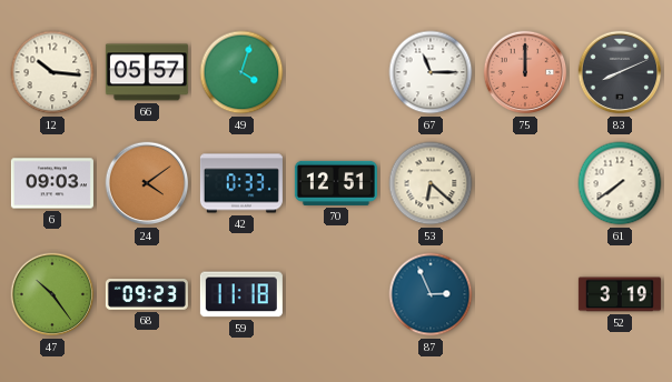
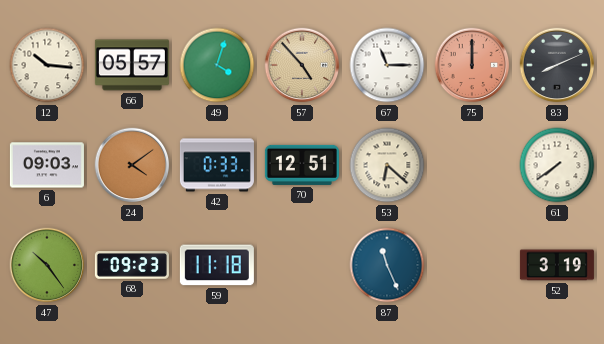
57: none -> 4:53
87: 2:56 -> 11:26
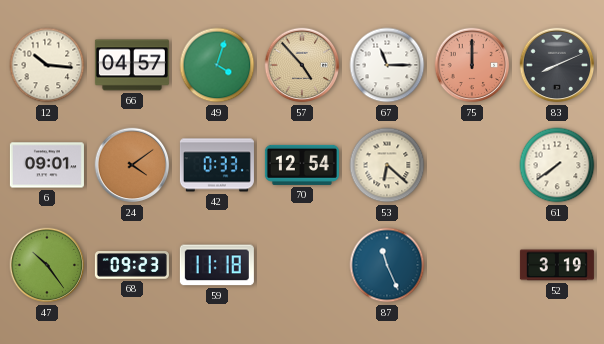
66: 05:57 -> 04:57
6: 09:03 -> 09:01
70: 12:51 -> 12:54
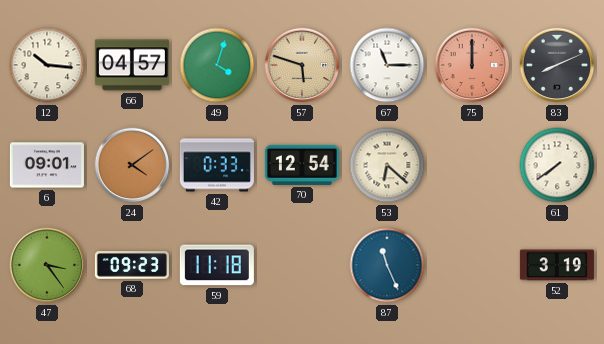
57: 4:53 -> 5:48
47: 10:24 -> 3:24
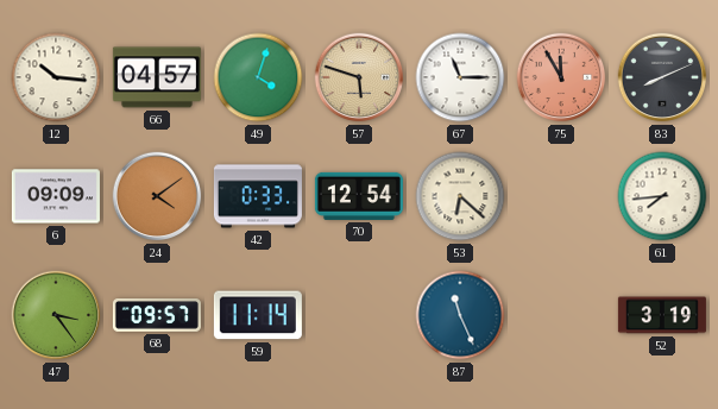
75: 12:00 -> 11:55
6: 09:01 -> 09:09
61: 7:39 -> 7:44
68: 09:23 -> 09:57
59: 11:18 -> 11:14
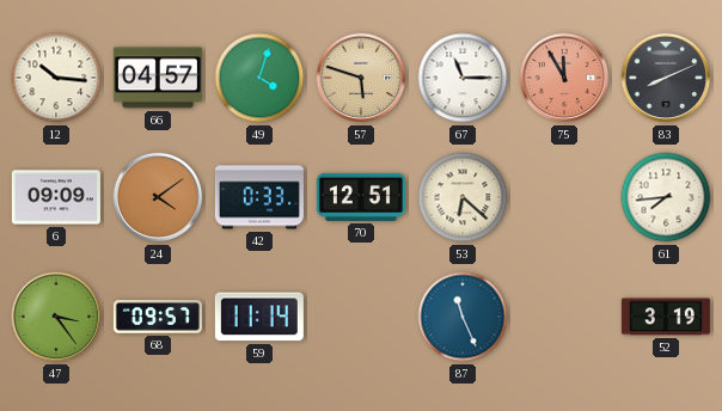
70: 12:54 -> 12:51
